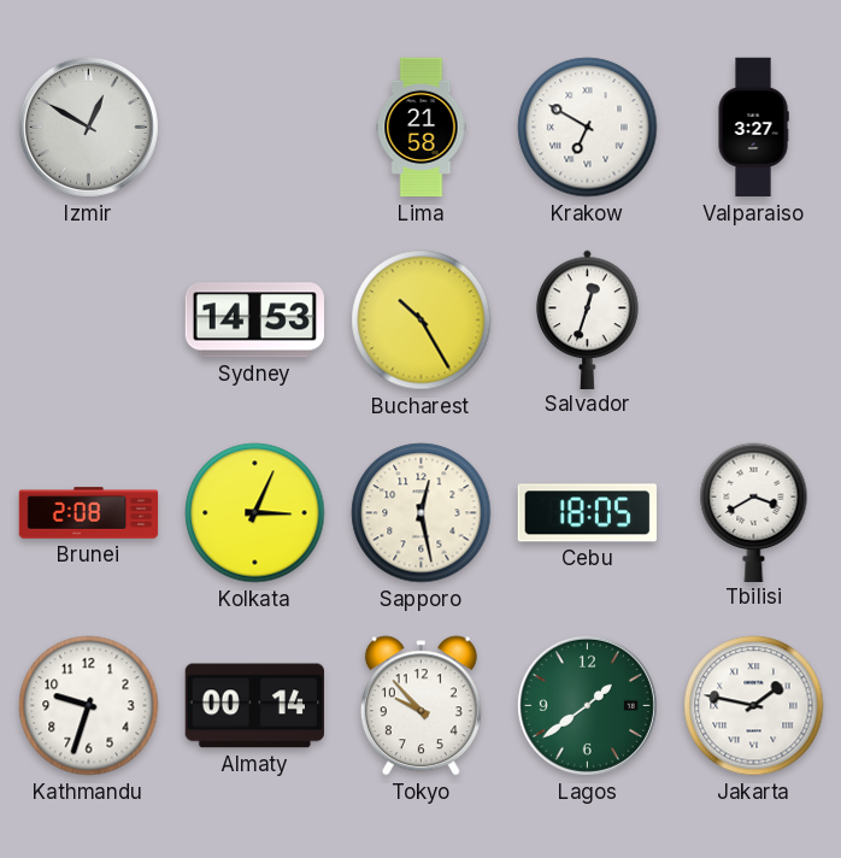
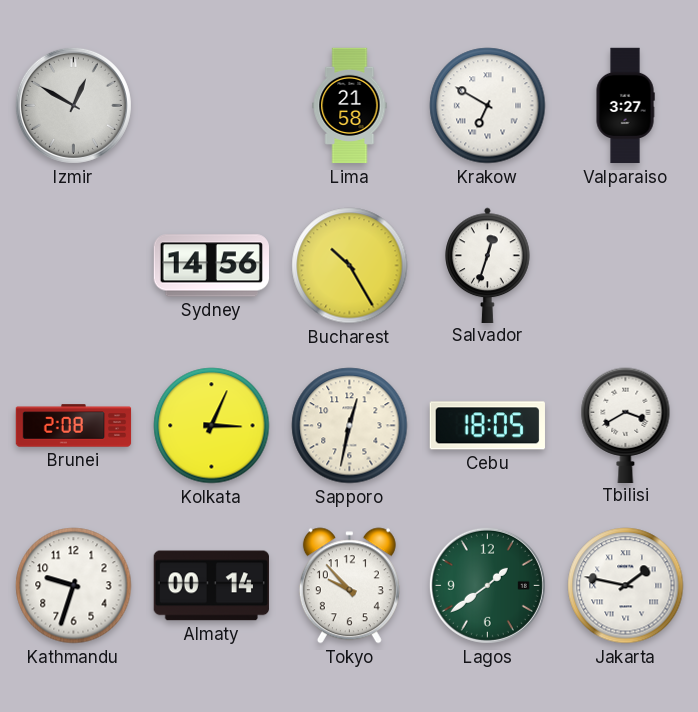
Sydney: 14:53 -> 14:56
Sapporo: 12:28 -> 12:32
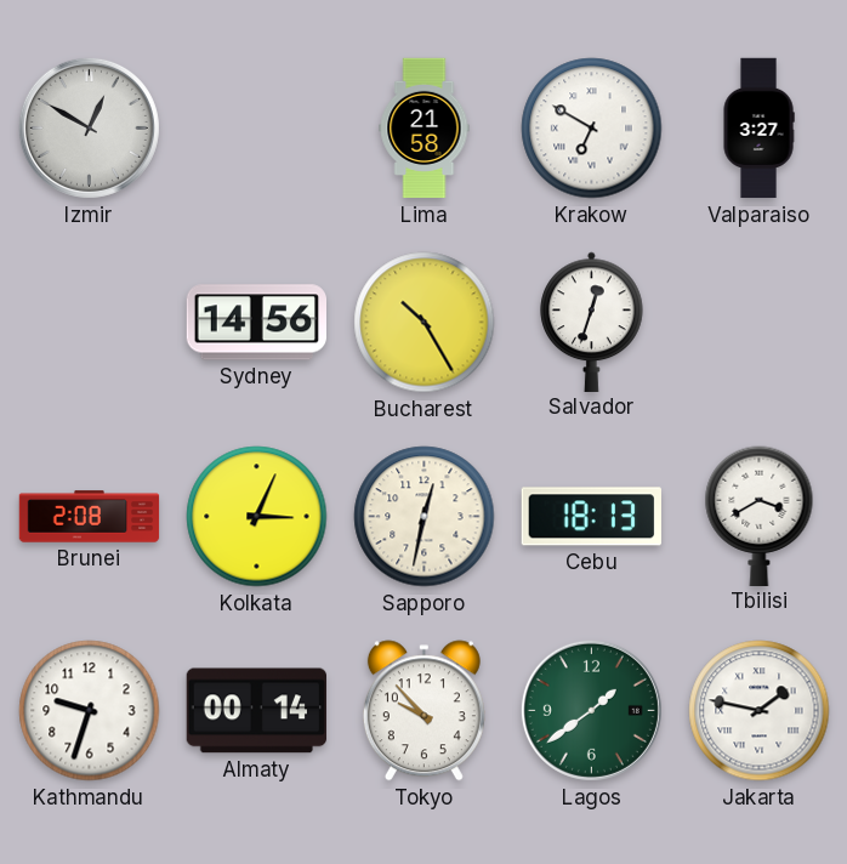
Cebu: 18:05 -> 18:13
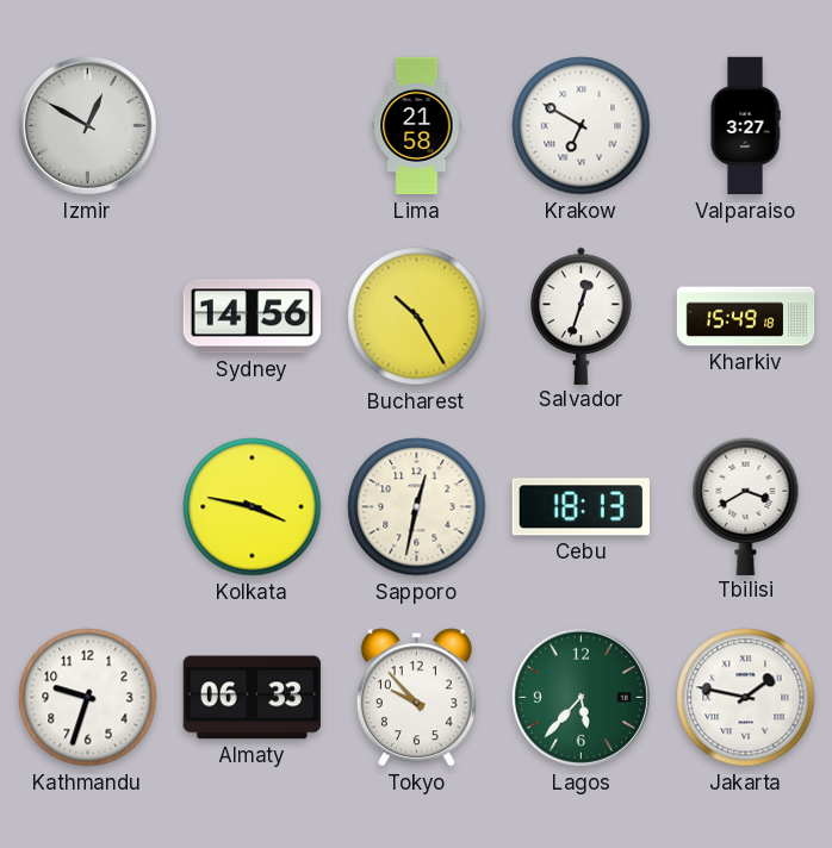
Kharkiv: none -> 15:49
Brunei: 2:08 -> none
Kolkata: 3:04 -> 3:47
Almaty: 00:14 -> 06:33
Lagos: 1:39 -> 5:37
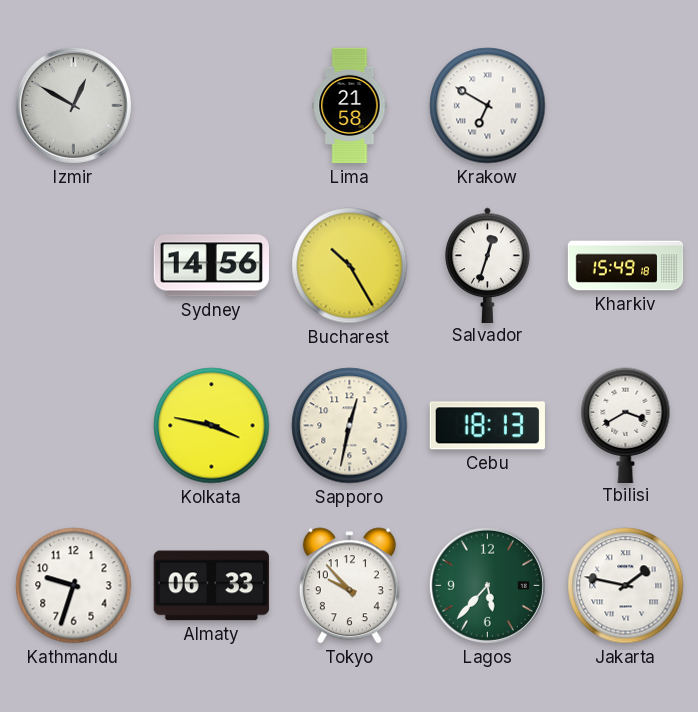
Valparaiso: 3:27 -> none
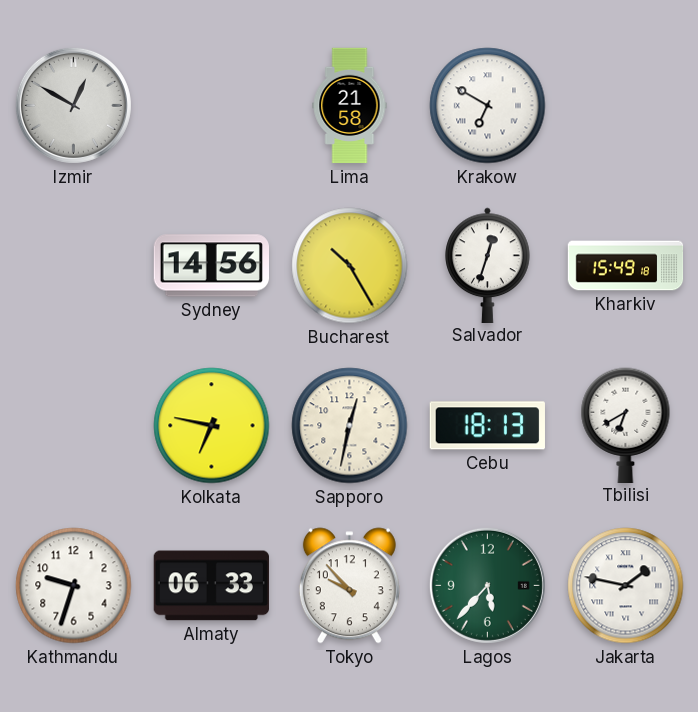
Kolkata: 3:47 -> 6:47
Tbilisi: 3:40 -> 6:40
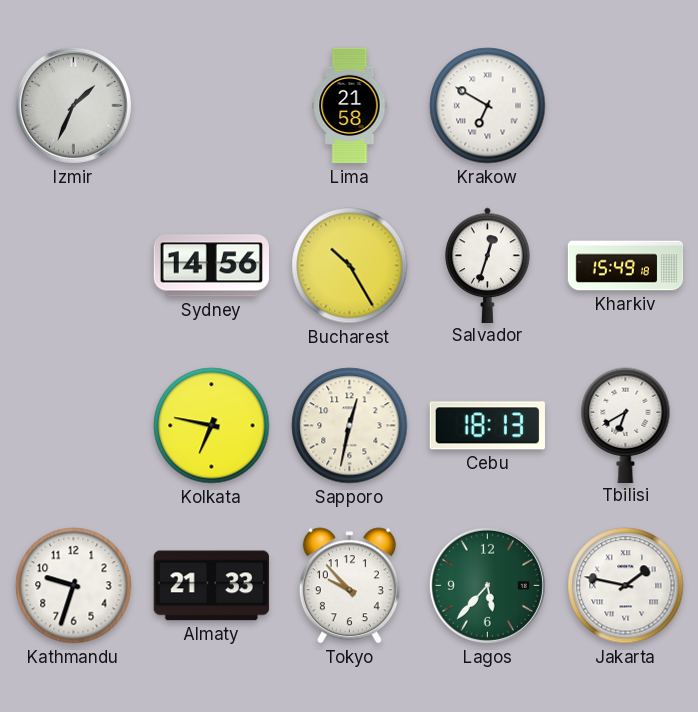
Izmir: 12:50 -> 1:34
Almaty: 06:33 -> 21:33
